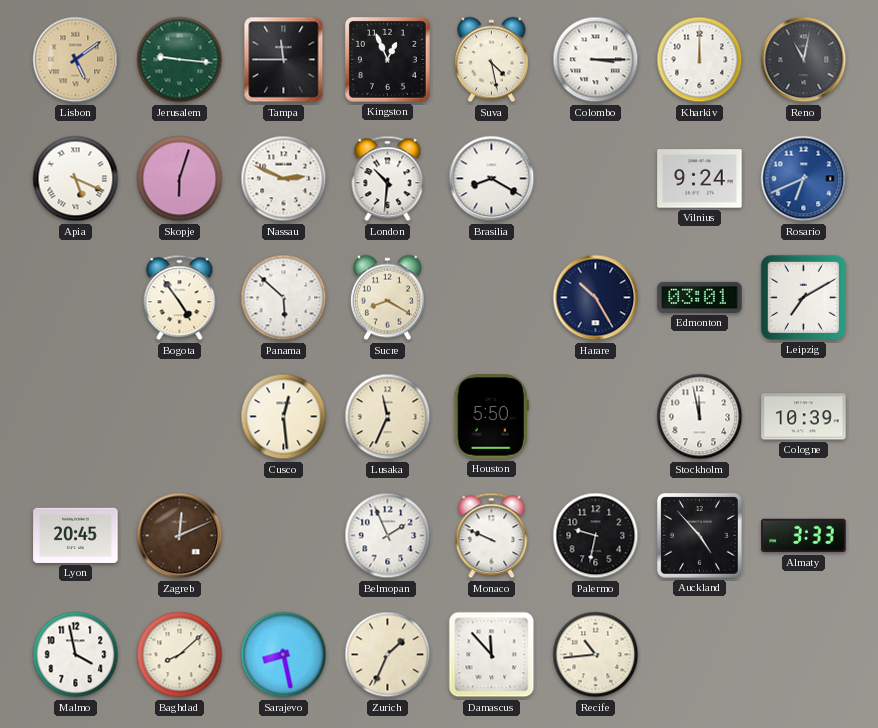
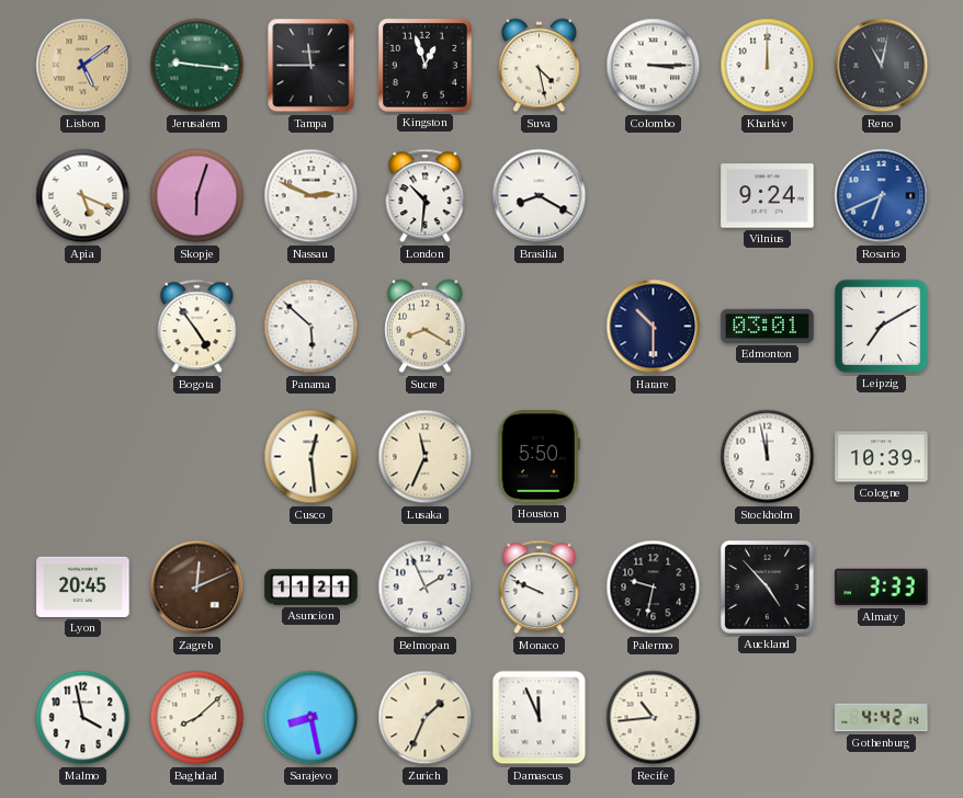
Kingston: 12:56 -> 12:57
Harare: 10:25 -> 10:30
Asuncion: none -> 11:21
Damascus: 11:53 -> 11:56
Gothenburg: none -> 4:42
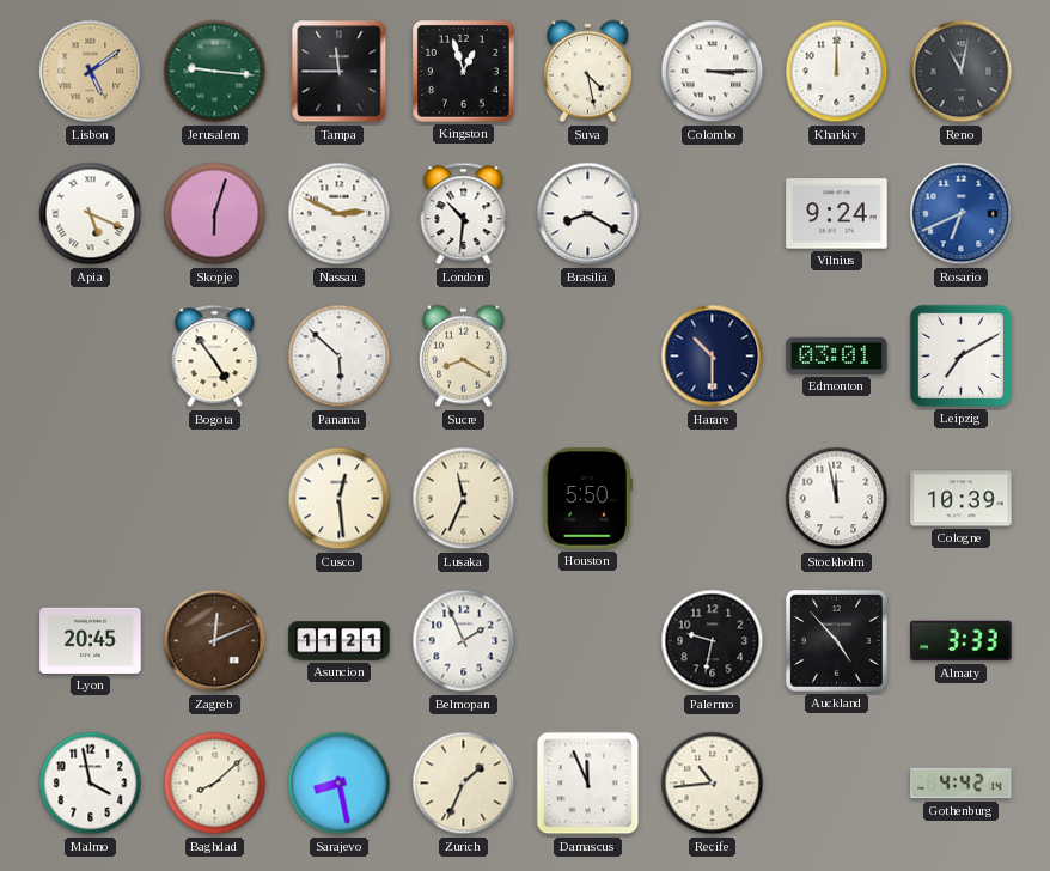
Monaco: 9:49 -> none
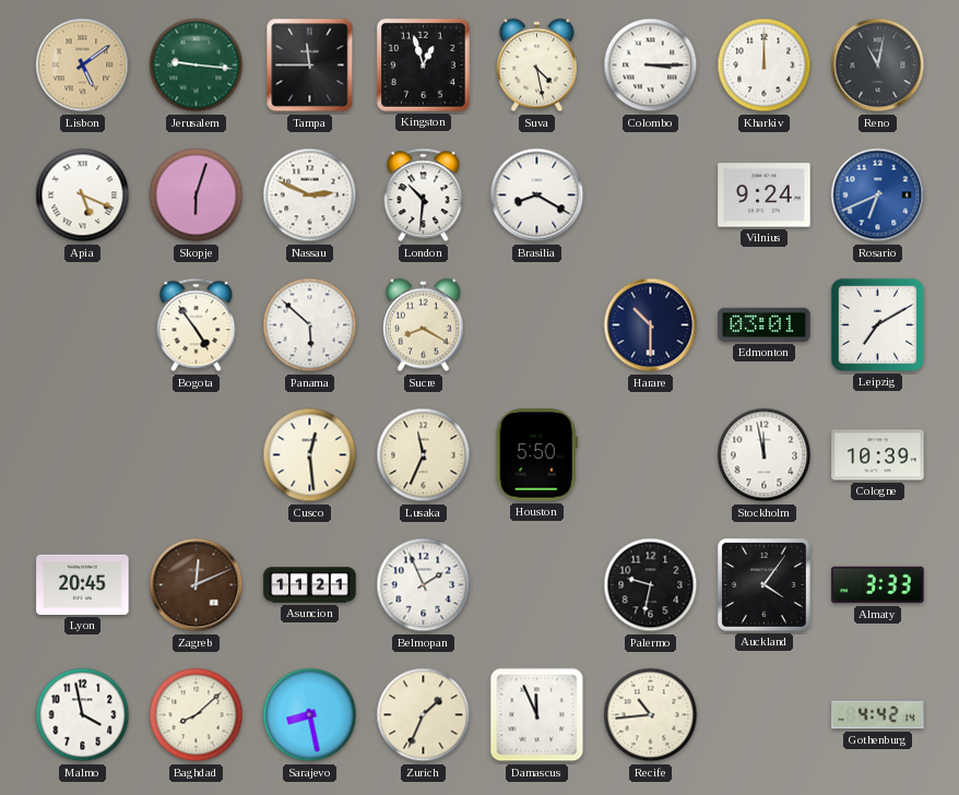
Auckland: 4:53 -> 4:06
